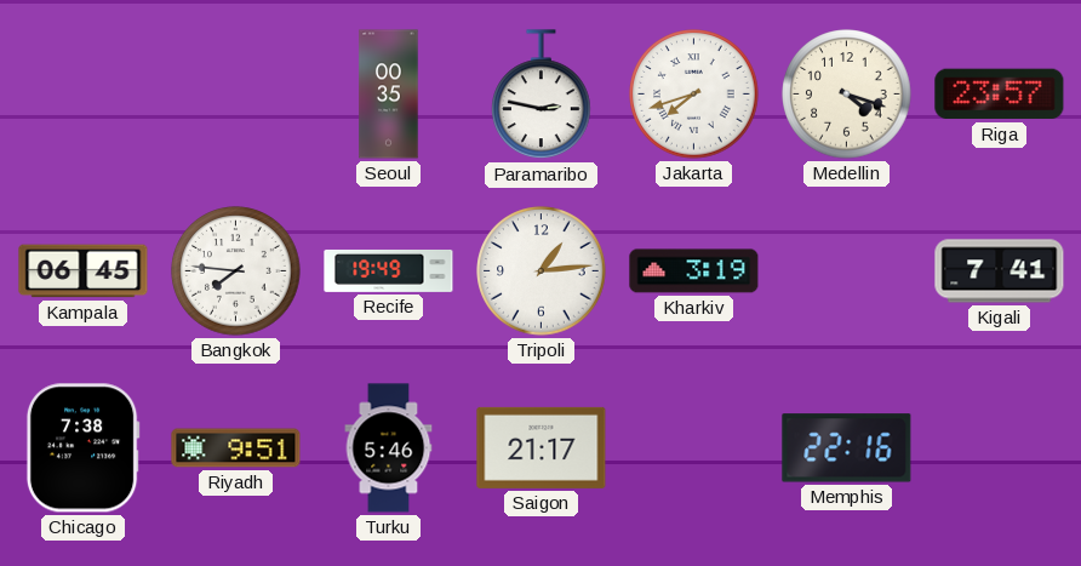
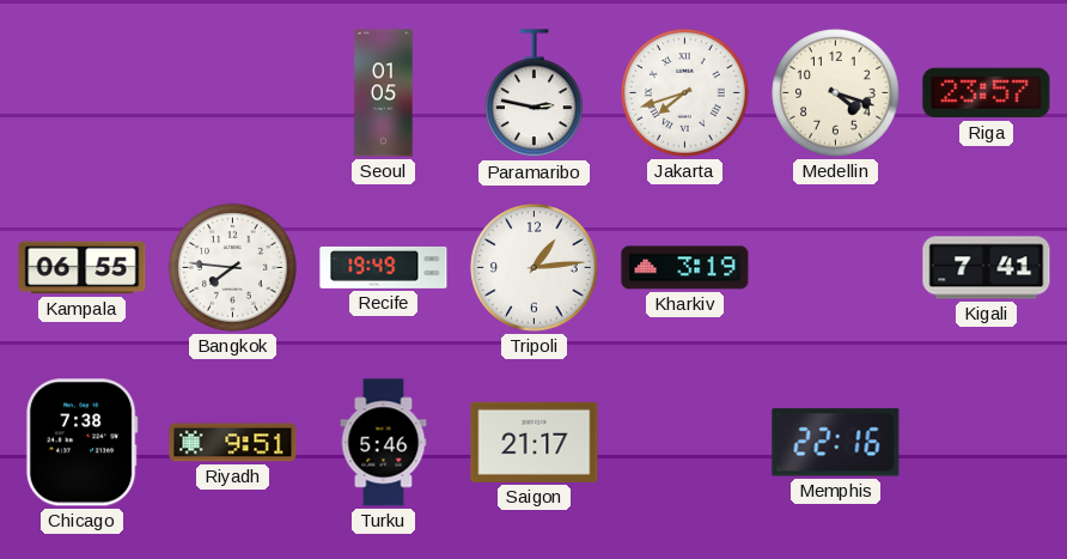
Seoul: 00:35 -> 01:05
Kampala: 06:45 -> 06:55
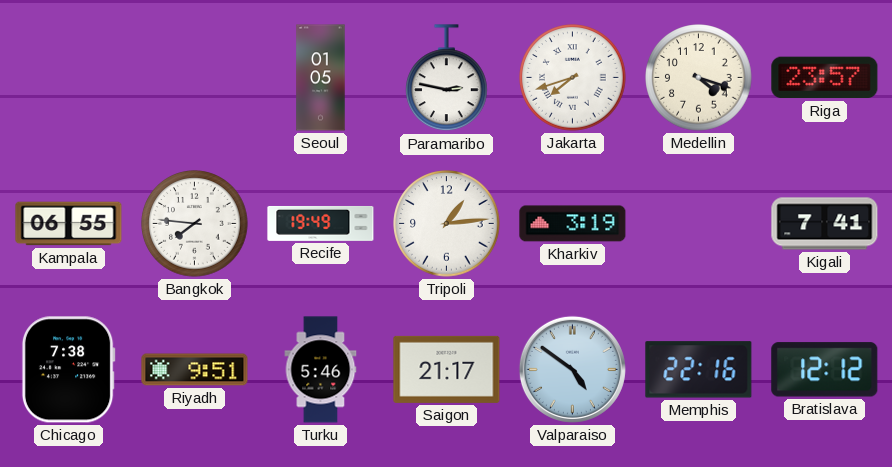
Valparaiso: none -> 4:51
Bratislava: none -> 12:12
